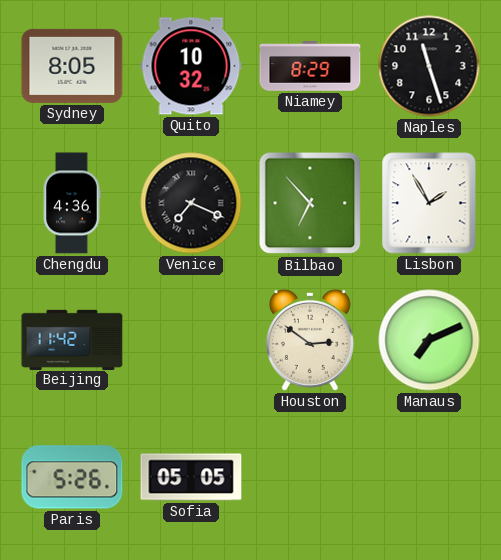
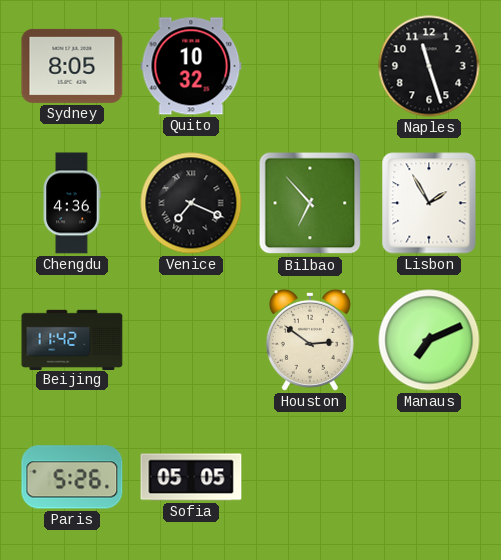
Niamey: 8:29 -> none
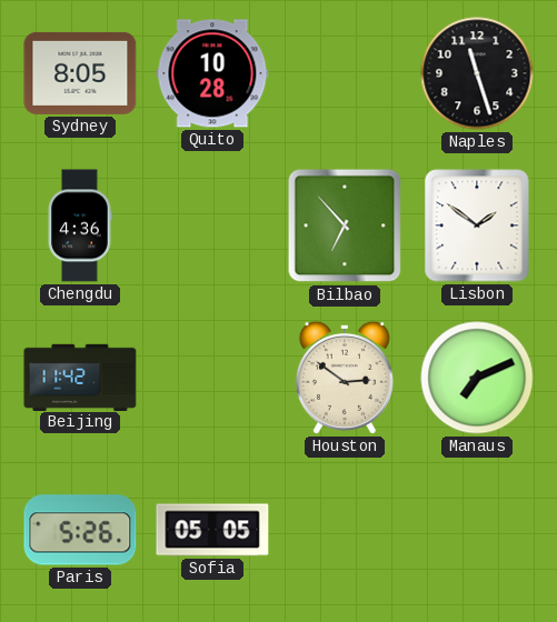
Quito: 10:32 -> 10:28
Venice: 7:19 -> none
Lisbon: 1:55 -> 1:51
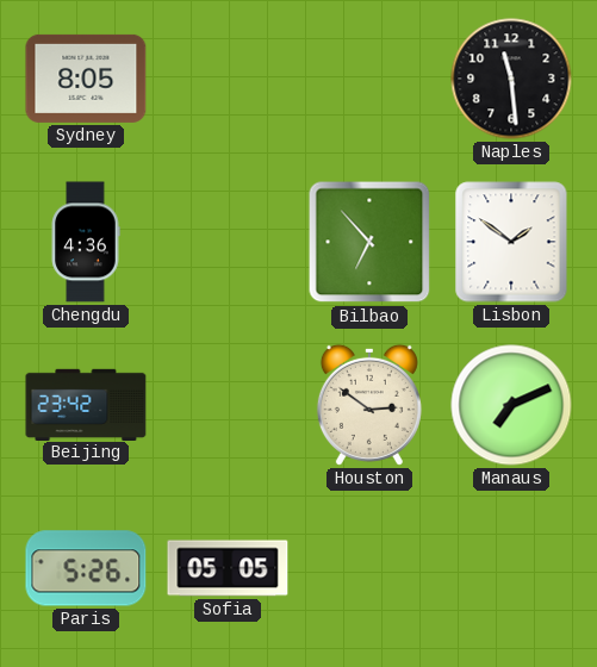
Quito: 10:28 -> none
Naples: 11:27 -> 11:29
Beijing: 11:42 -> 23:42
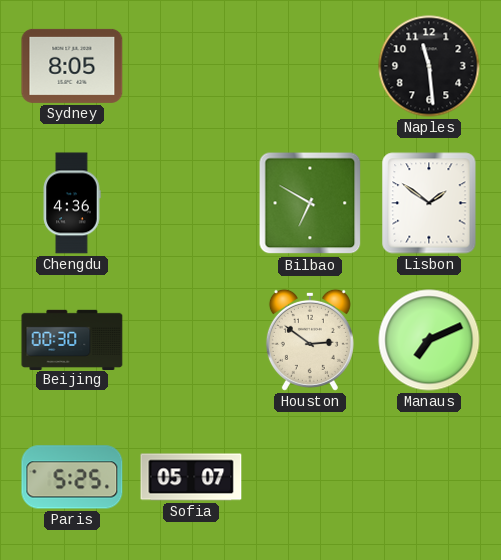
Bilbao: 6:53 -> 6:50
Beijing: 23:42 -> 00:30
Paris: 5:26 -> 5:25
Sofia: 05:05 -> 05:07
